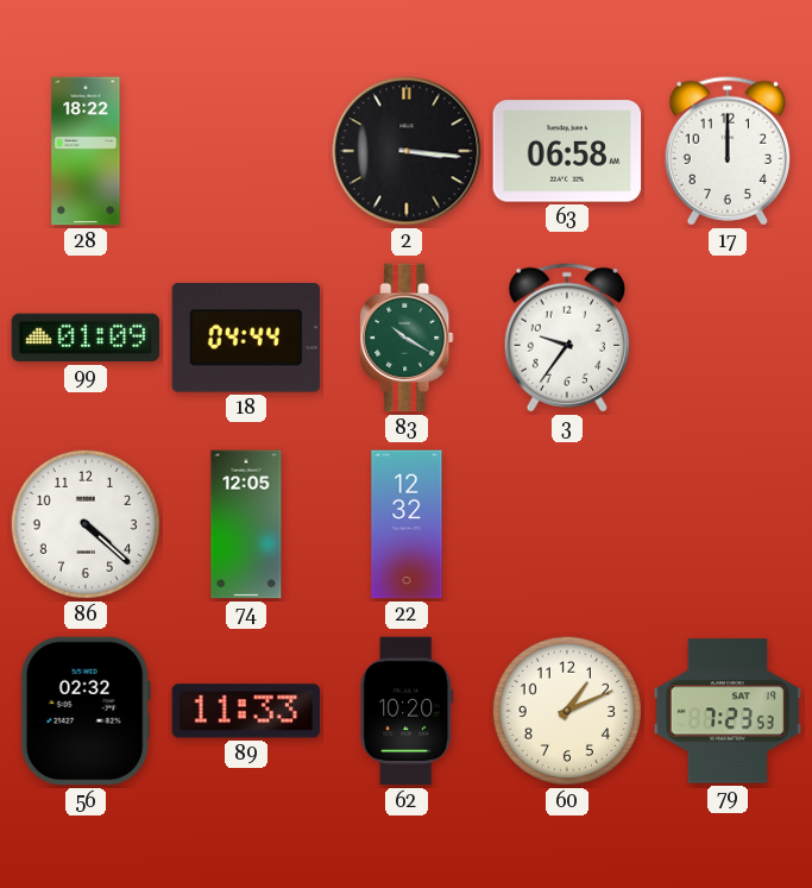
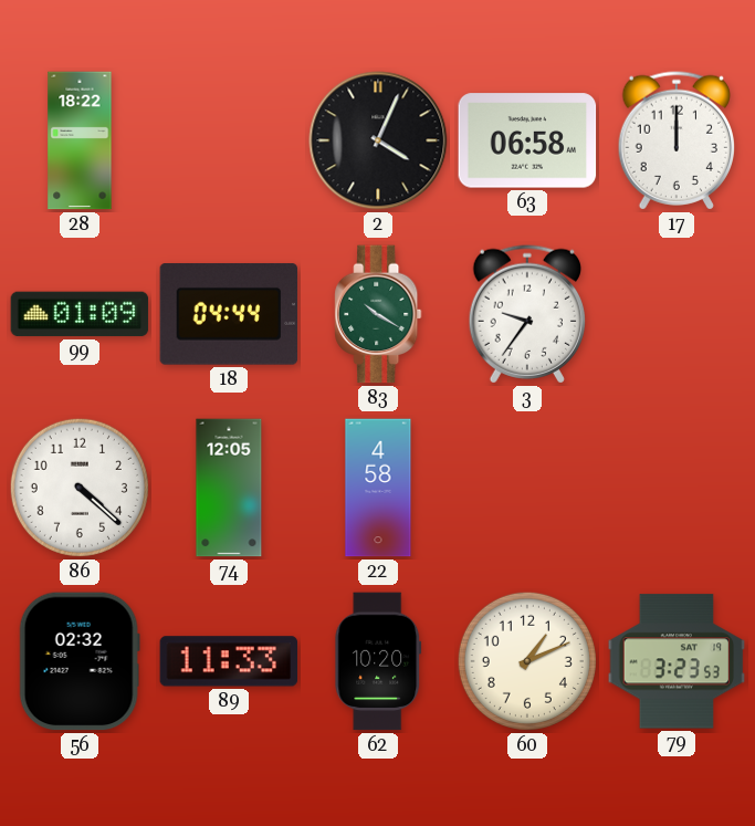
2: 3:16 -> 4:04
22: 12:32 -> 4:58
79: 7:23 -> 3:23
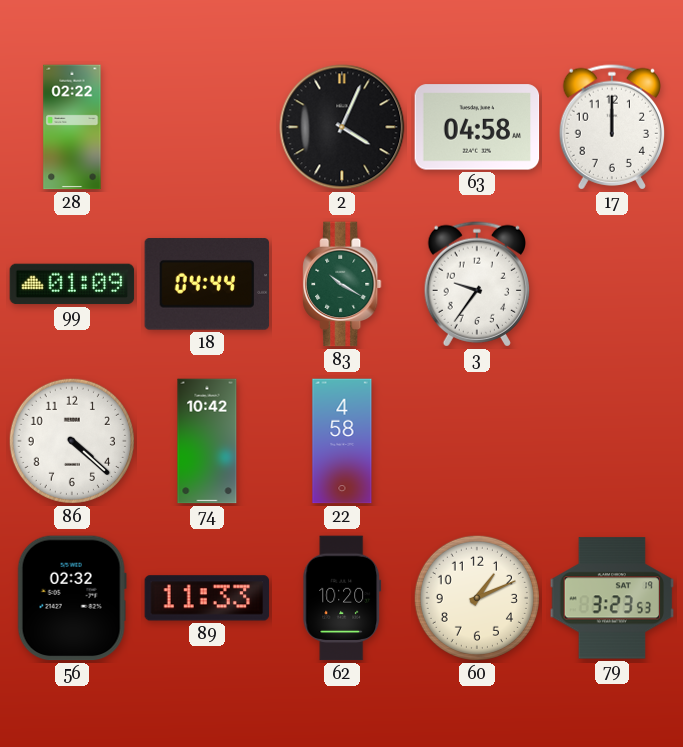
28: 18:22 -> 02:22
63: 06:58 -> 04:58
74: 12:05 -> 10:42
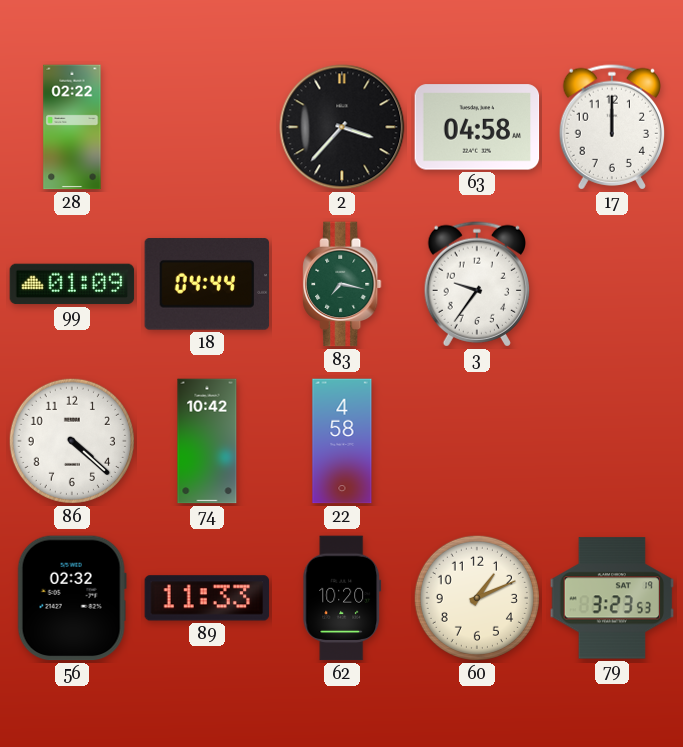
2: 4:04 -> 3:37
83: 10:20 -> 7:17
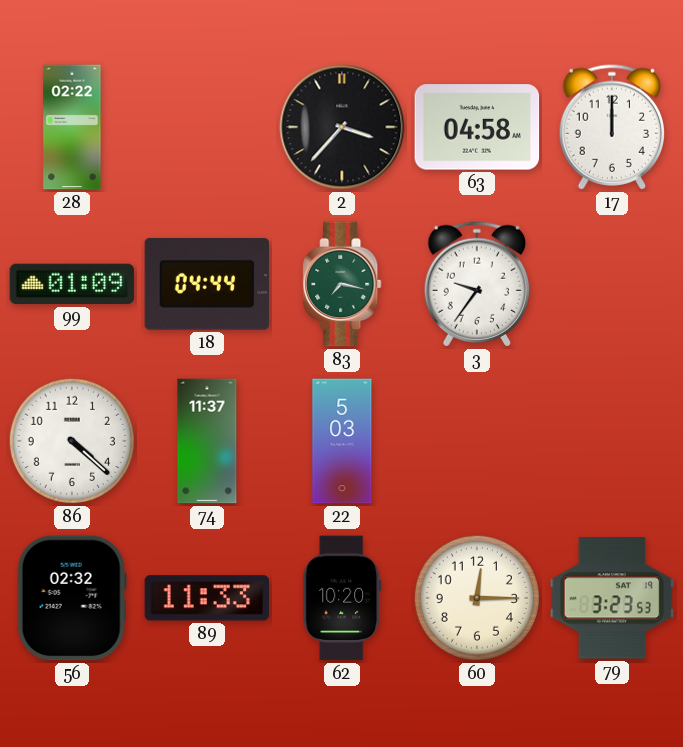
74: 10:42 -> 11:37
22: 4:58 -> 5:03
60: 1:11 -> 12:15
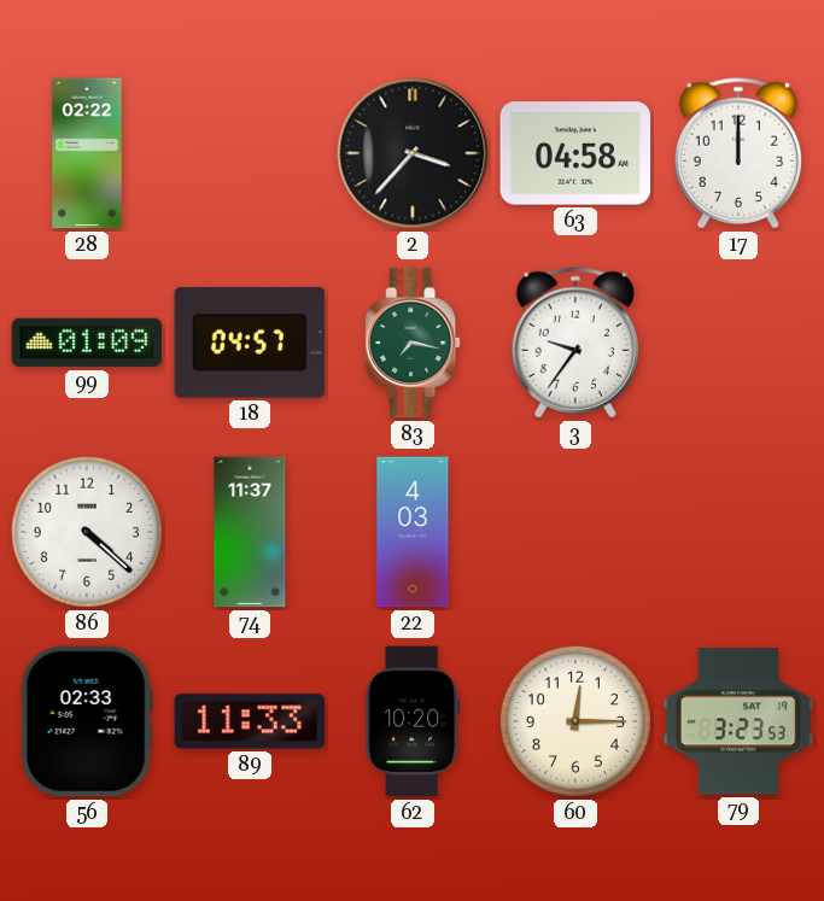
18: 04:44 -> 04:57
22: 5:03 -> 4:03
56: 02:32 -> 02:33
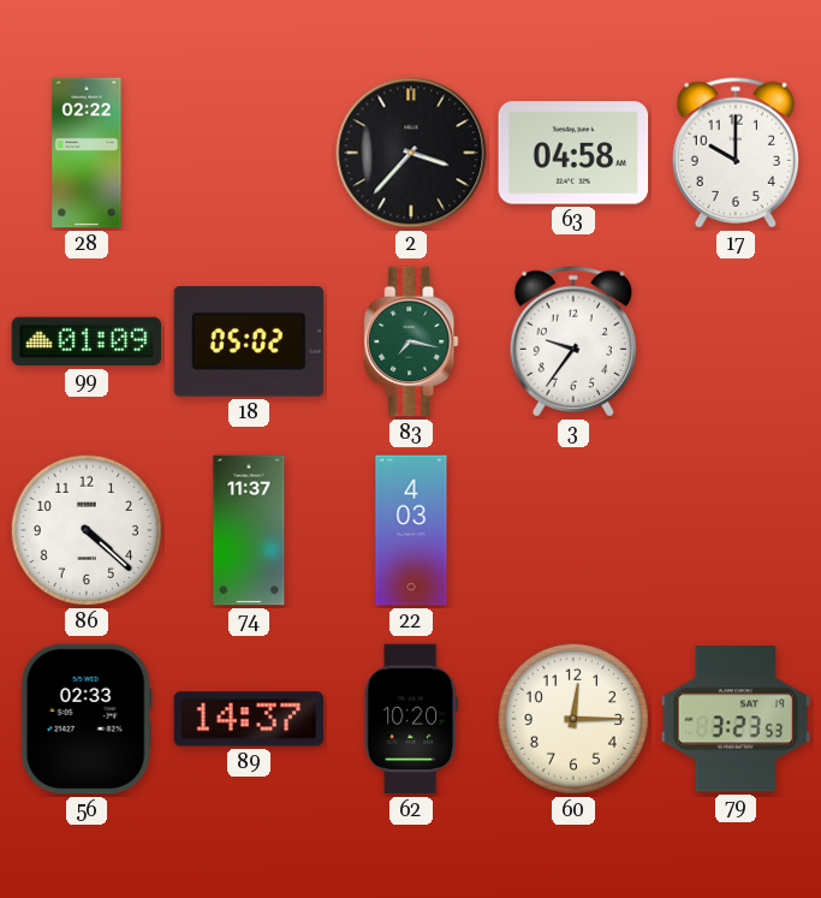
17: 12:00 -> 10:00
18: 04:57 -> 05:02
89: 11:33 -> 14:37
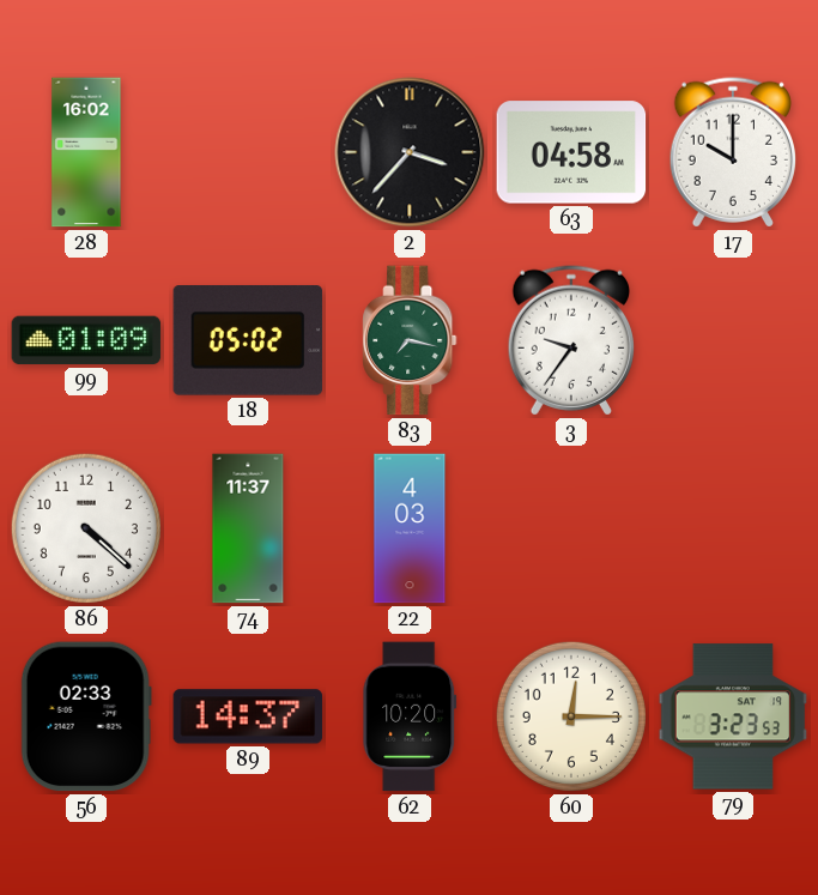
28: 02:22 -> 16:02
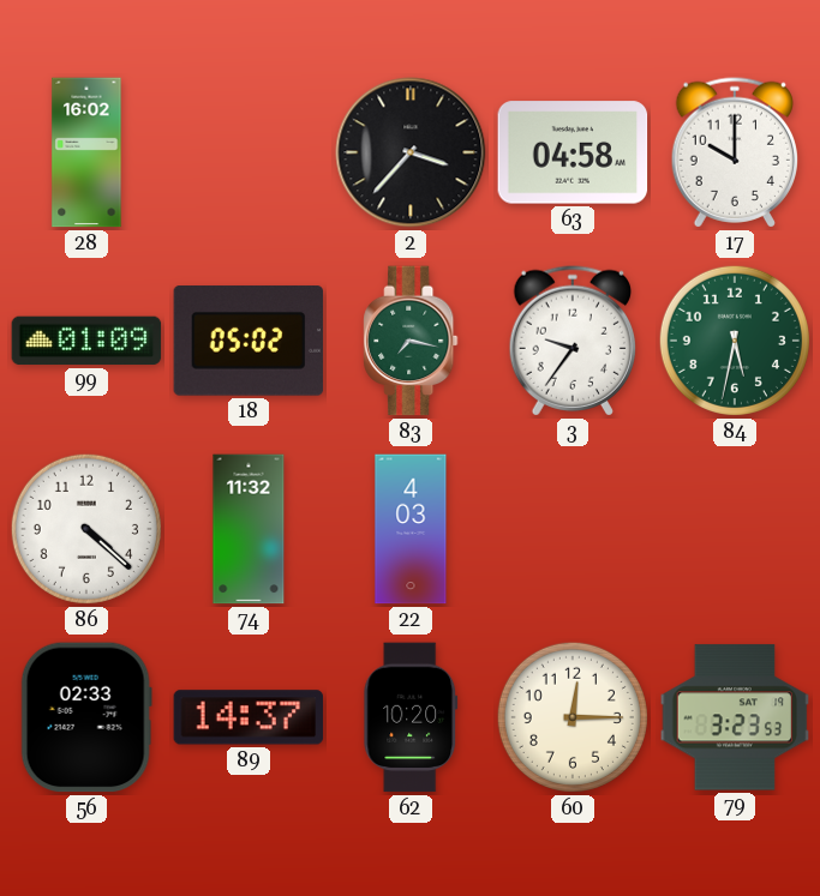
84: none -> 5:32
74: 11:37 -> 11:32
